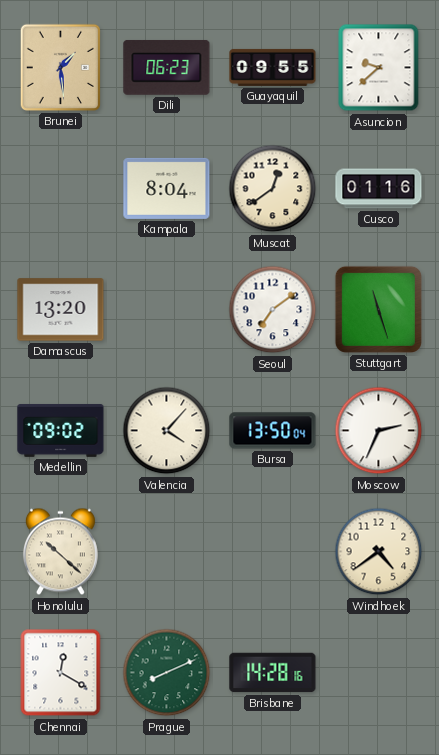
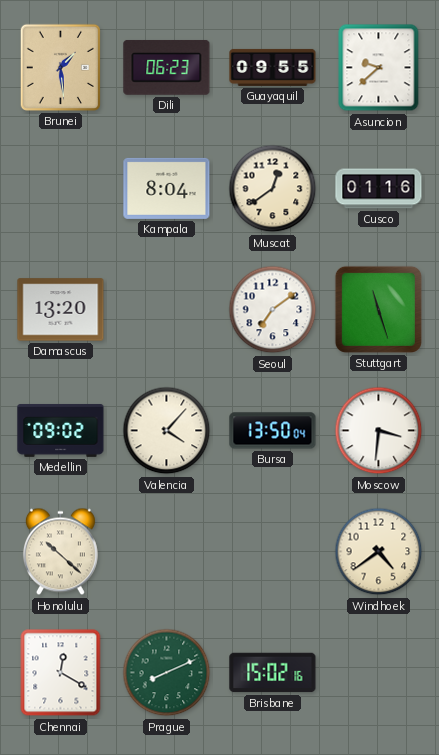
Moscow: 2:34 -> 3:31
Brisbane: 14:28 -> 15:02
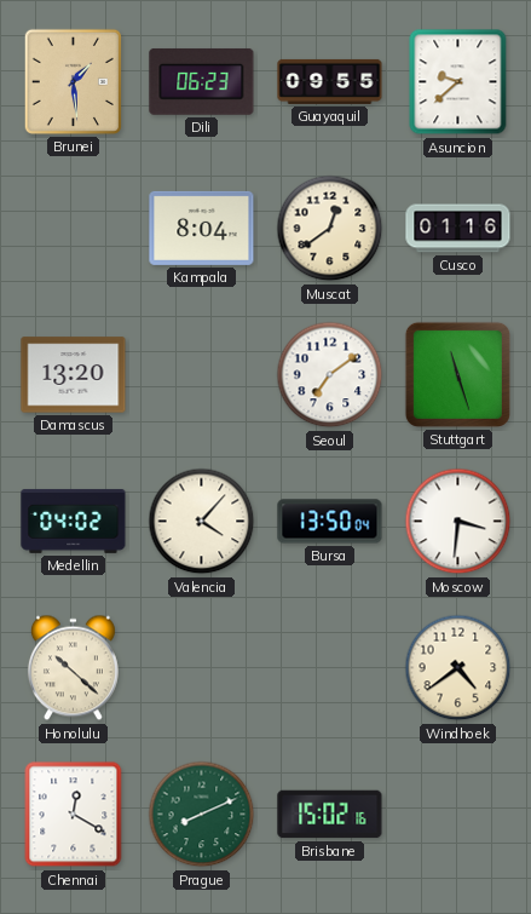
Medellin: 09:02 -> 04:02
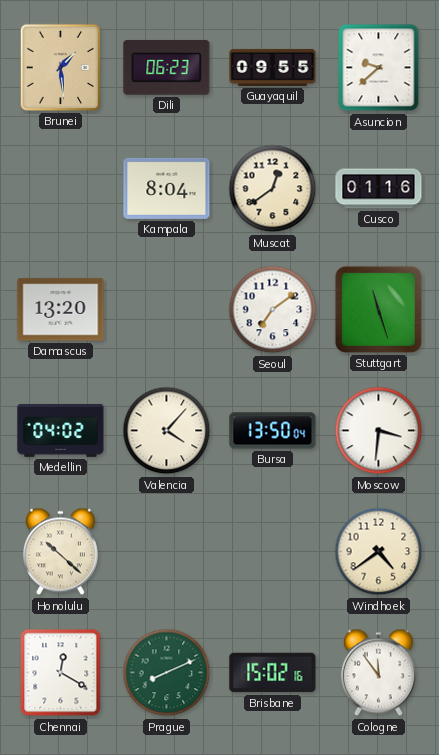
Cologne: none -> 11:54
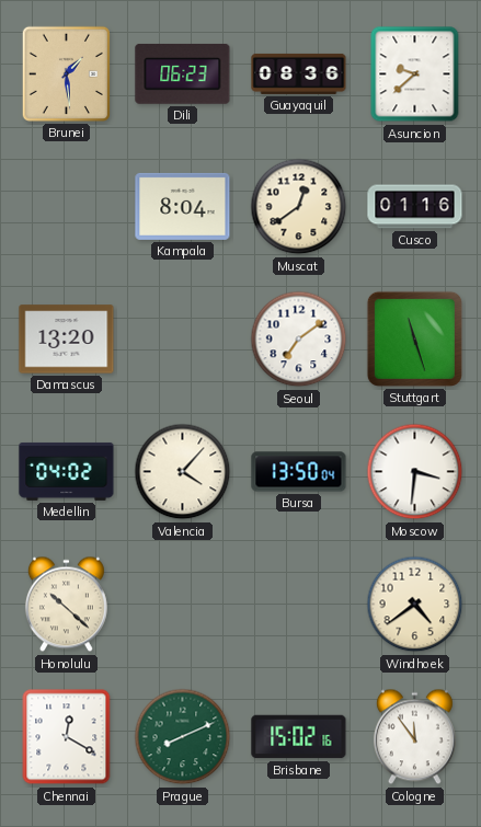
Guayaquil: 09:55 -> 08:36
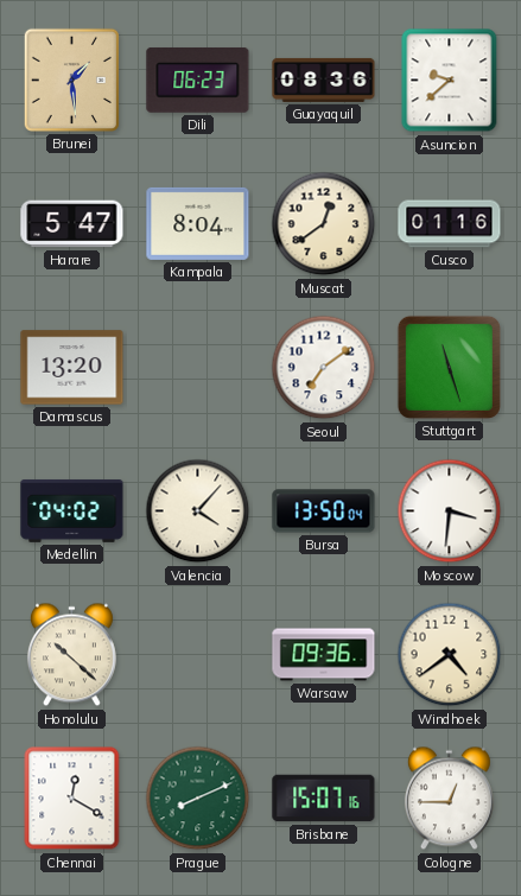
Harare: none -> 5:47
Warsaw: none -> 09:36
Brisbane: 15:02 -> 15:07
Cologne: 11:54 -> 12:45
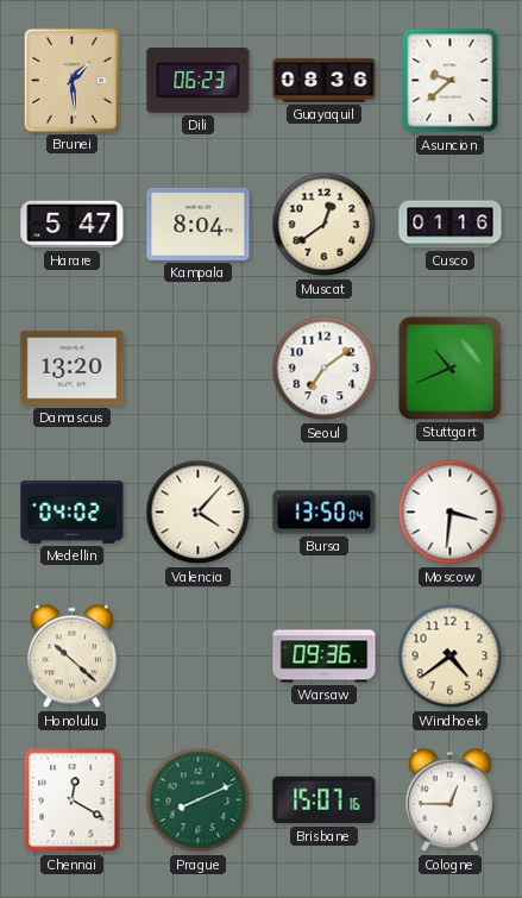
Stuttgart: 11:27 -> 10:41
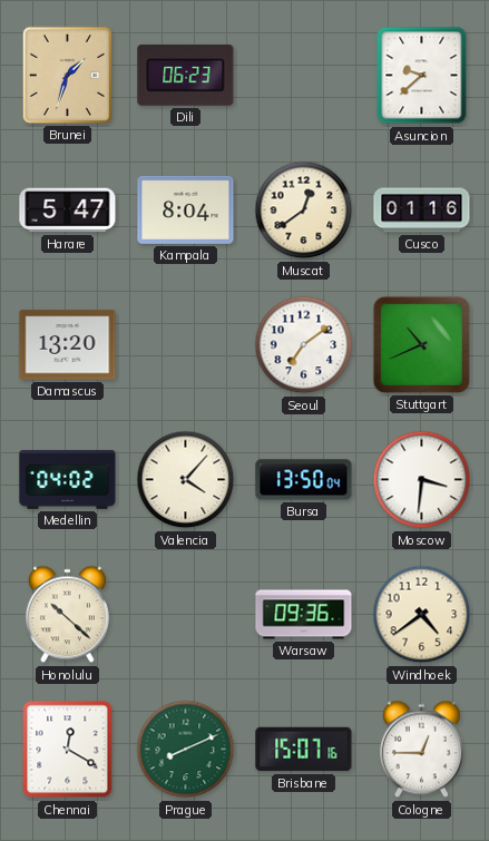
Brunei: 1:29 -> 1:33
Guayaquil: 08:36 -> none
